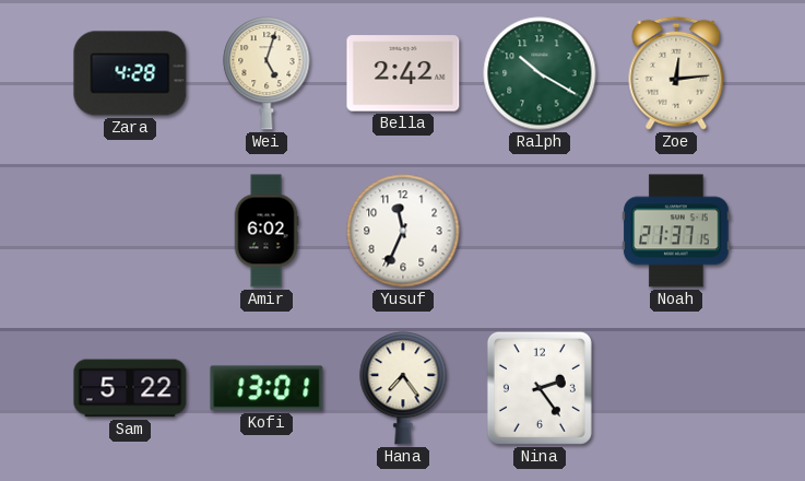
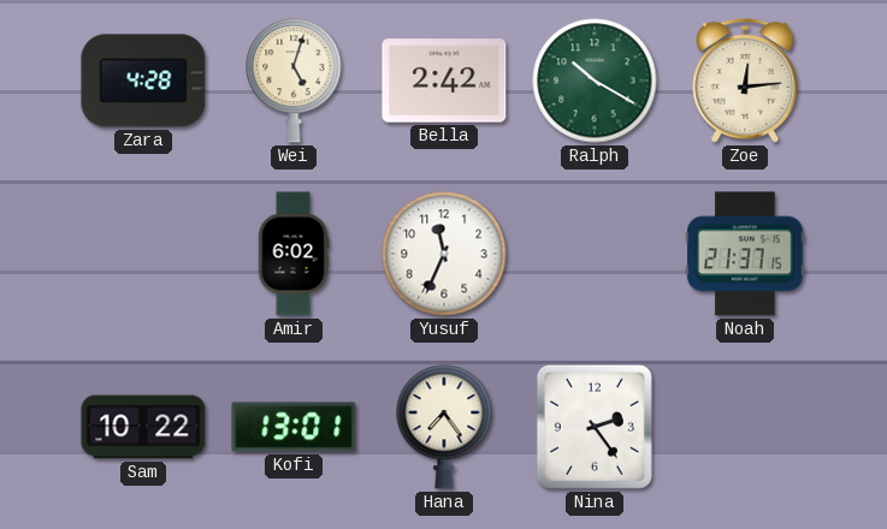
Sam: 5:22 -> 10:22
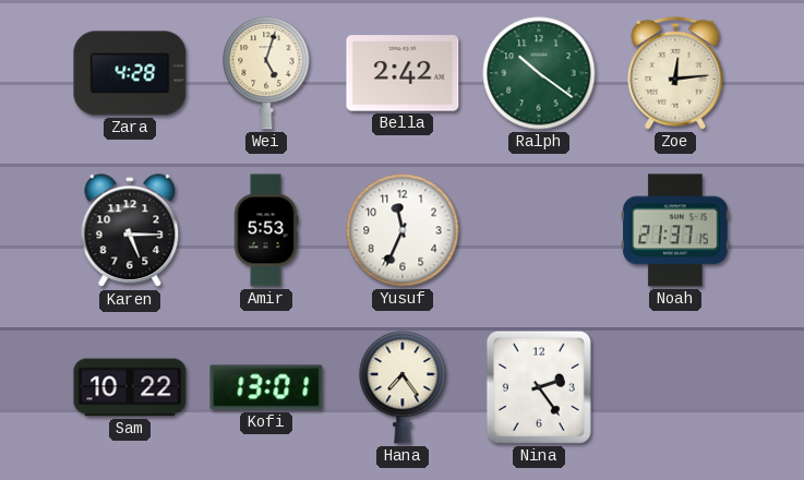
Ralph: 10:20 -> 10:21
Karen: none -> 5:15
Amir: 6:02 -> 5:53
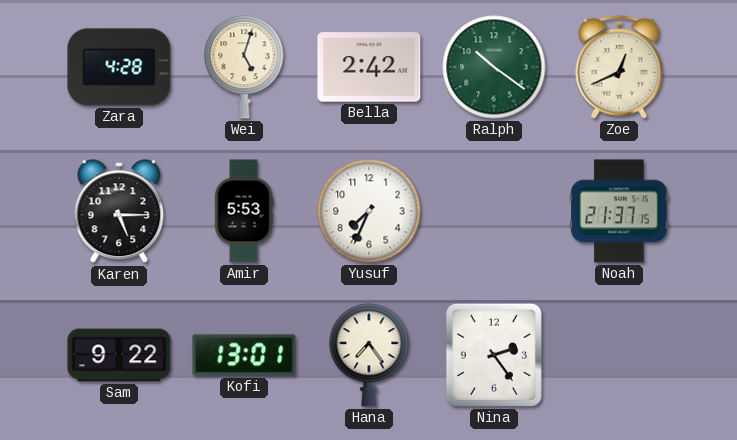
Zoe: 12:14 -> 12:41
Yusuf: 11:34 -> 7:34
Sam: 10:22 -> 9:22
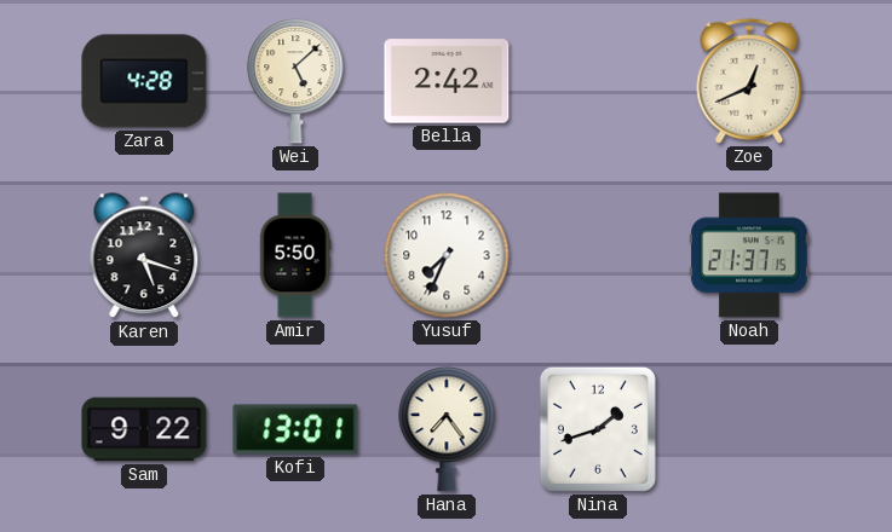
Wei: 5:03 -> 5:08
Ralph: 10:21 -> none
Karen: 5:15 -> 5:18
Amir: 5:53 -> 5:50
Nina: 2:24 -> 1:42
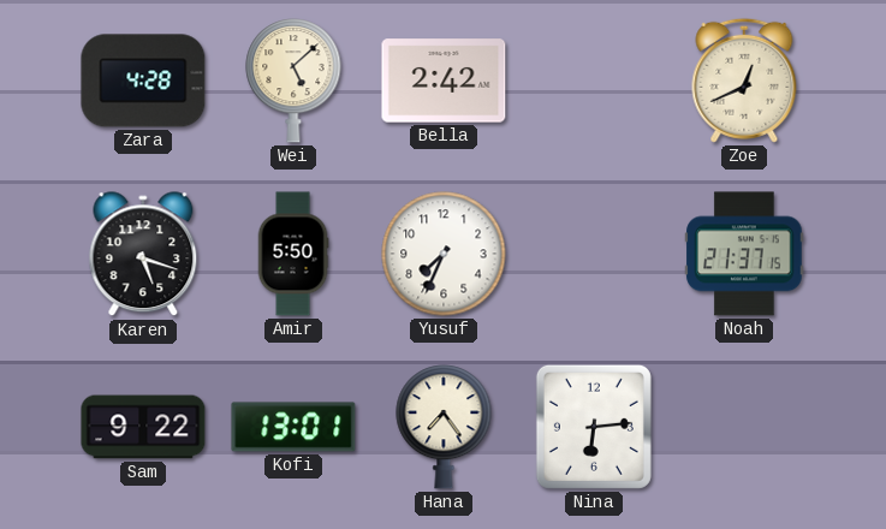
Nina: 1:42 -> 6:14
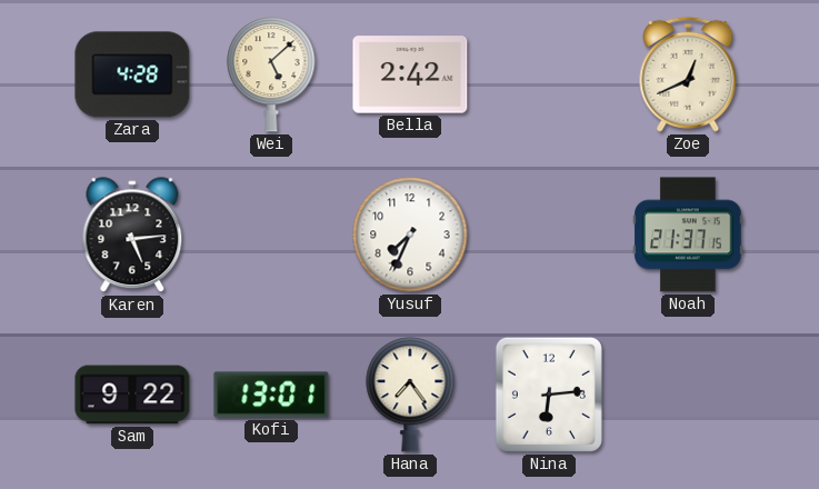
Karen: 5:18 -> 5:14
Amir: 5:50 -> none
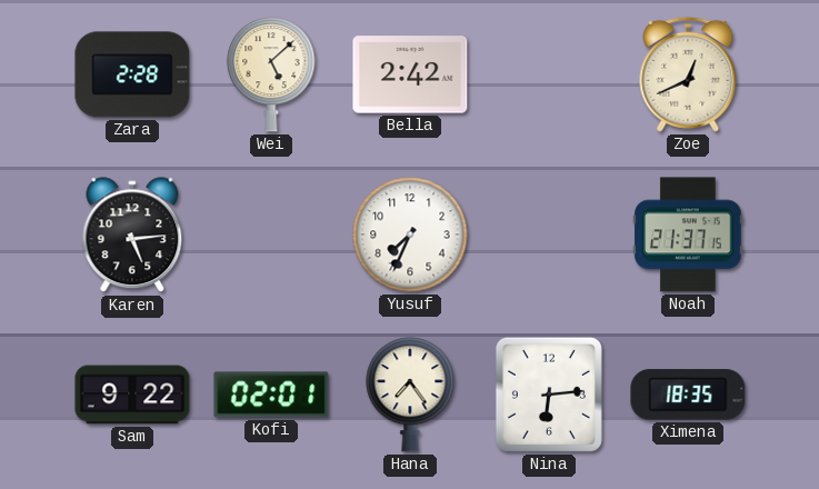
Zara: 4:28 -> 2:28
Kofi: 13:01 -> 02:01
Ximena: none -> 18:35
